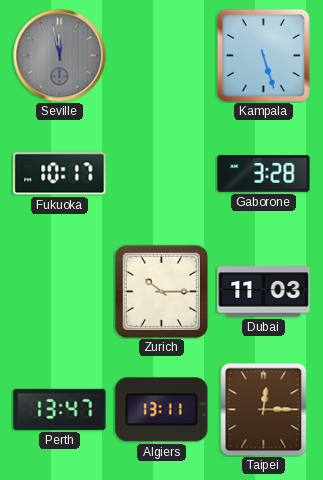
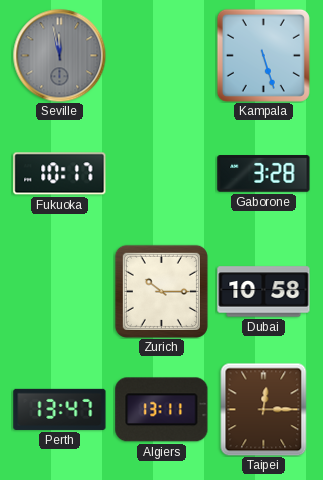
Dubai: 11:03 -> 10:58
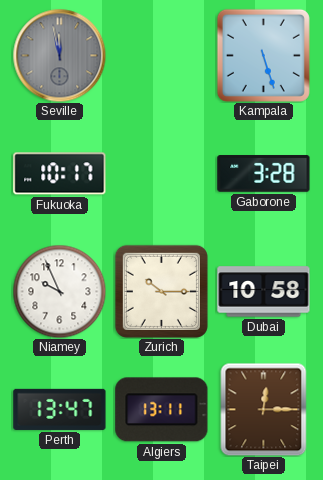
Niamey: none -> 9:56
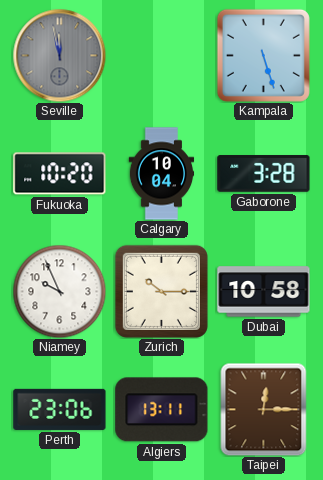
Fukuoka: 10:17 -> 10:20
Calgary: none -> 10:04
Perth: 13:47 -> 23:06
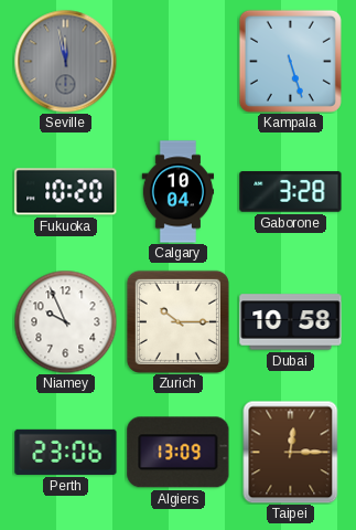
Algiers: 13:11 -> 13:09
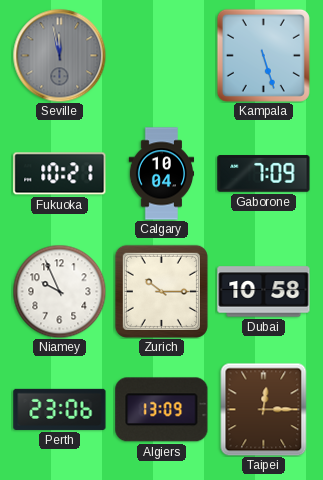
Fukuoka: 10:20 -> 10:21
Gaborone: 3:28 -> 7:09
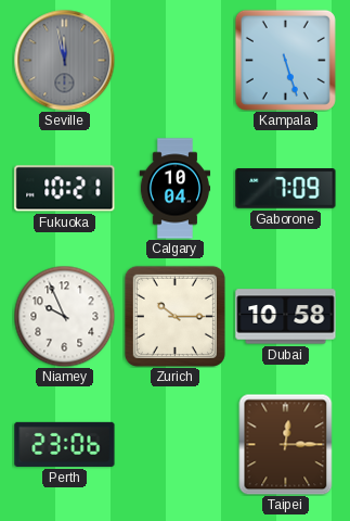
Algiers: 13:09 -> none
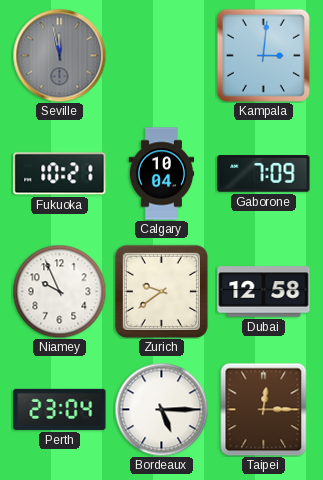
Kampala: 5:27 -> 3:01
Zurich: 10:15 -> 9:39
Dubai: 10:58 -> 12:58
Perth: 23:06 -> 23:04
Bordeaux: none -> 5:15
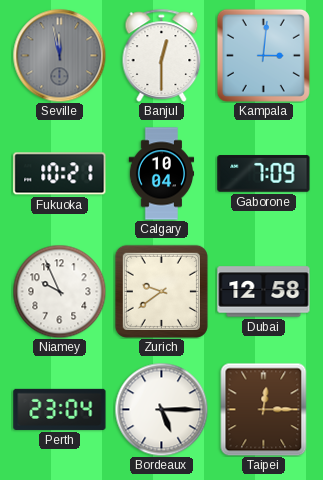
Banjul: none -> 12:30
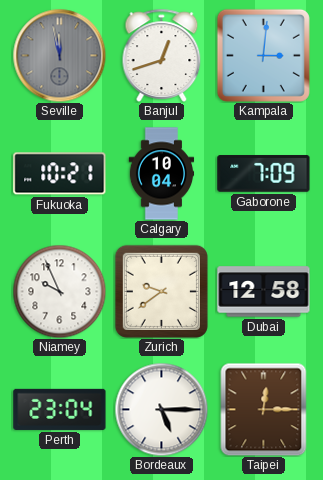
Banjul: 12:30 -> 12:42
